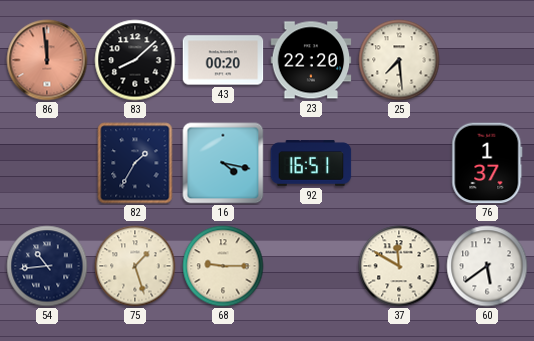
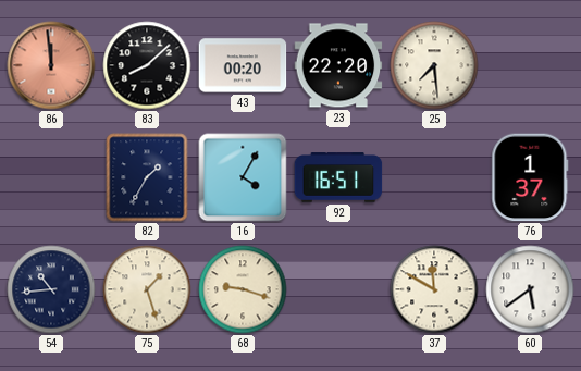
16: 4:17 -> 4:05
68: 9:15 -> 9:18
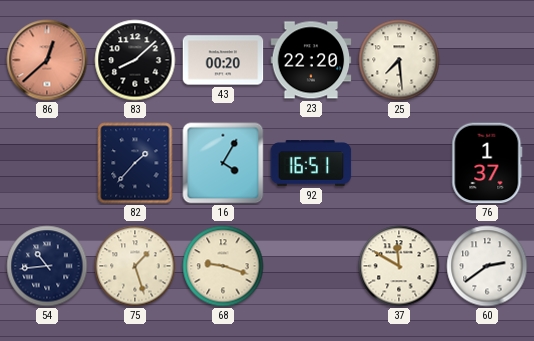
86: 11:59 -> 12:38
82: 1:35 -> 1:37
60: 5:39 -> 2:39
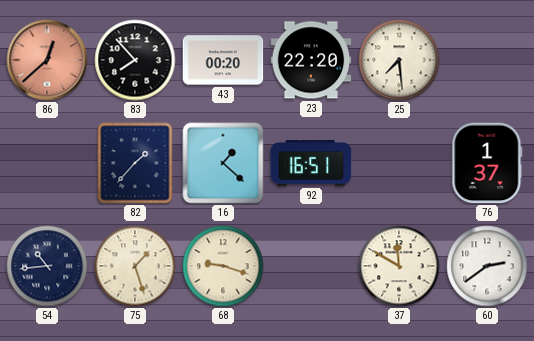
83: 8:08 -> 7:53
16: 4:05 -> 1:22
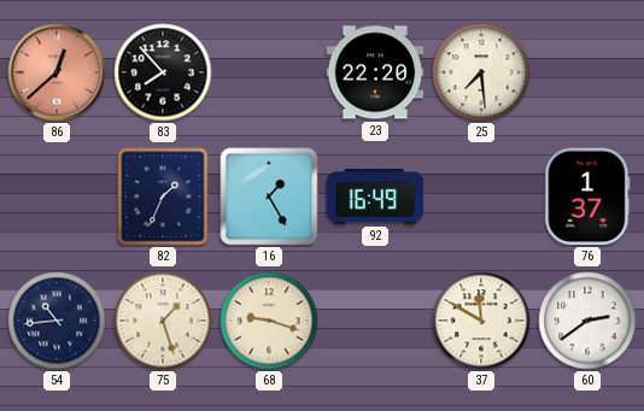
43: 00:20 -> none
82: 1:37 -> 1:34
16: 1:22 -> 1:25
92: 16:51 -> 16:49
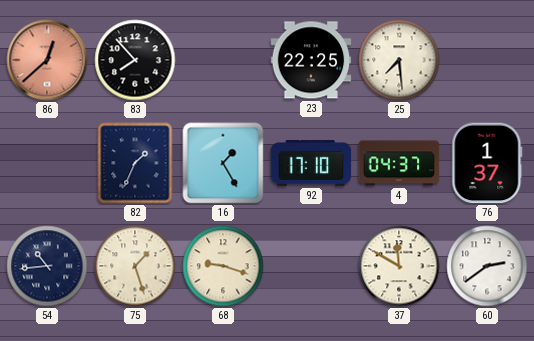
23: 22:20 -> 22:25
92: 16:49 -> 17:10
4: none -> 04:37
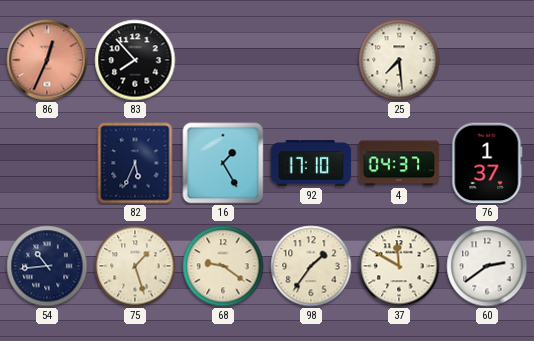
86: 12:38 -> 12:34
23: 22:25 -> none
82: 1:34 -> 5:34
68: 9:18 -> 9:21
98: none -> 1:36
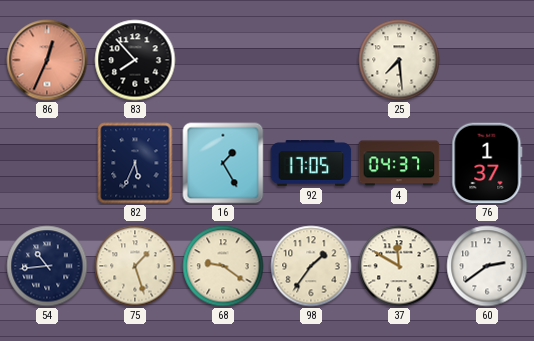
92: 17:10 -> 17:05
